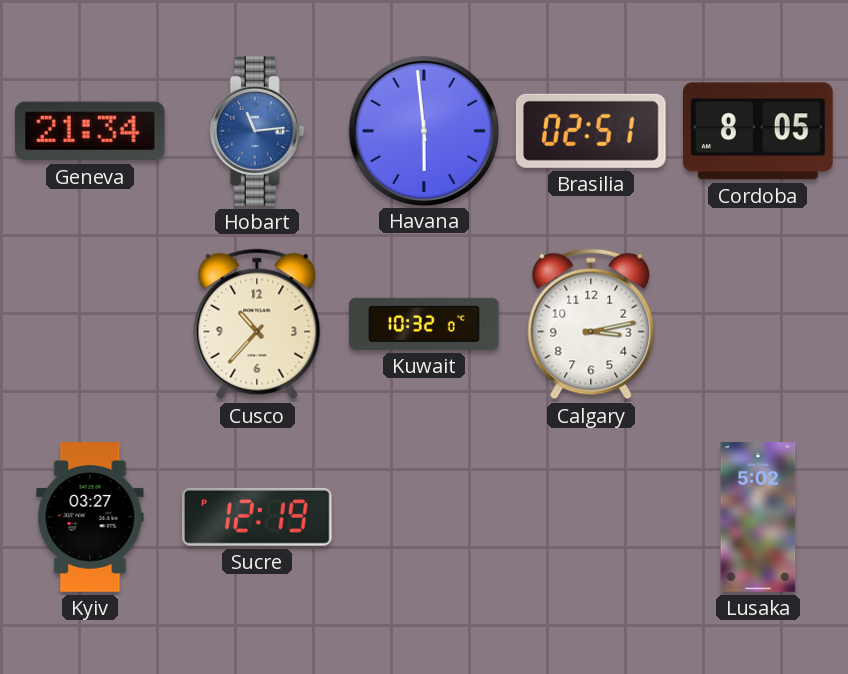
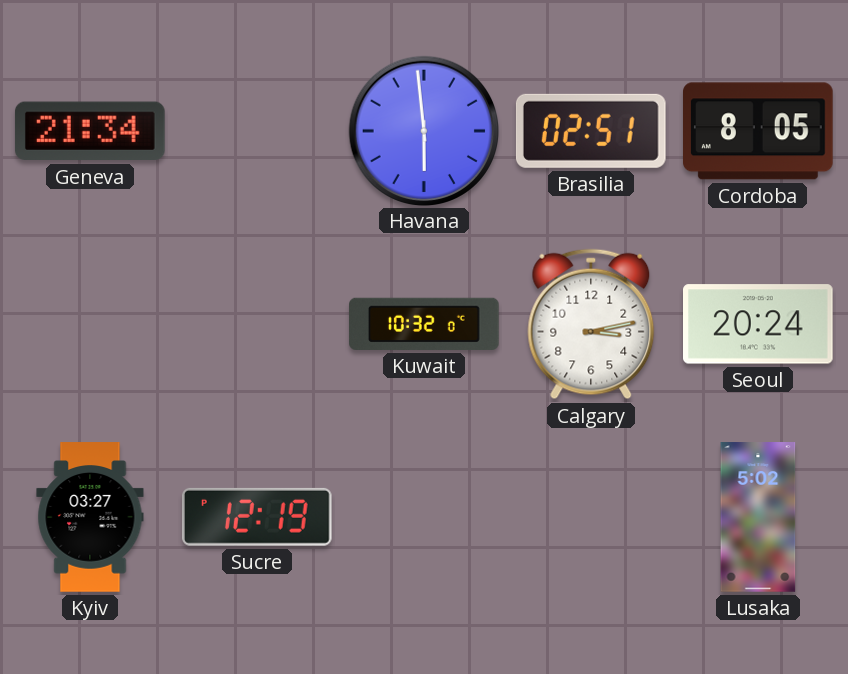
Hobart: 11:14 -> none
Cusco: 10:37 -> none
Seoul: none -> 20:24
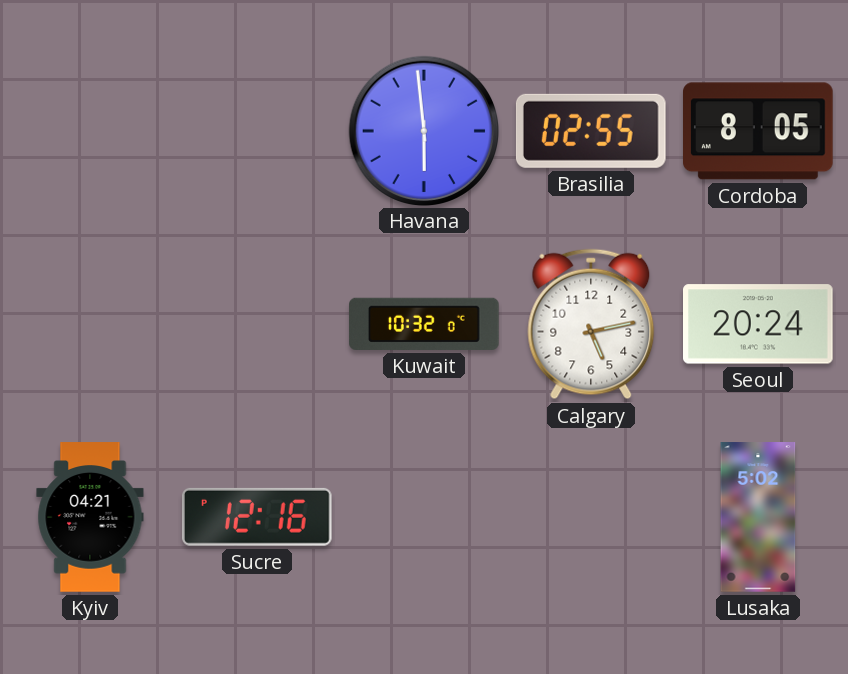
Geneva: 21:34 -> none
Brasilia: 02:51 -> 02:55
Calgary: 3:13 -> 5:13
Kyiv: 03:27 -> 04:21
Sucre: 12:19 -> 12:16
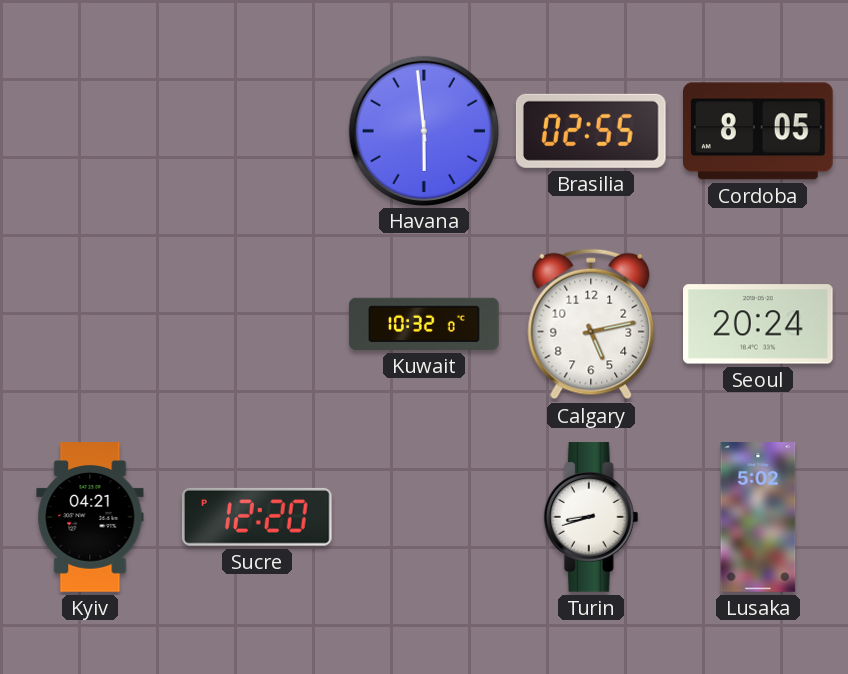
Sucre: 12:16 -> 12:20
Turin: none -> 8:42
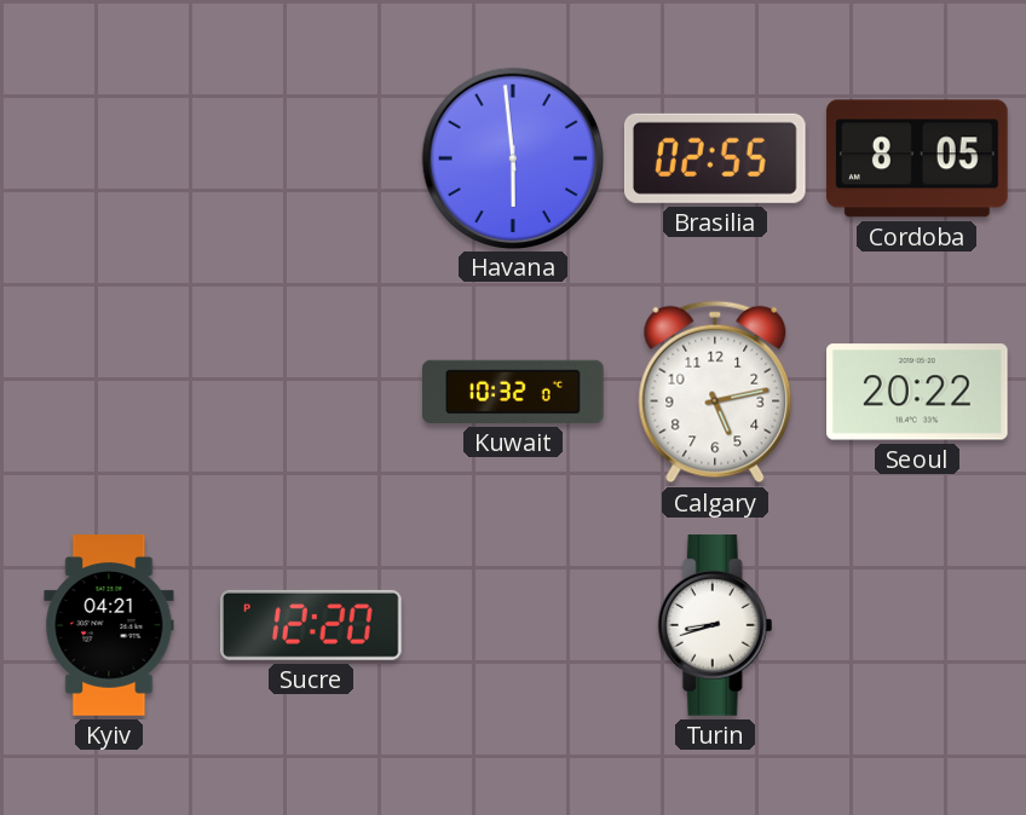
Seoul: 20:24 -> 20:22
Lusaka: 5:02 -> none
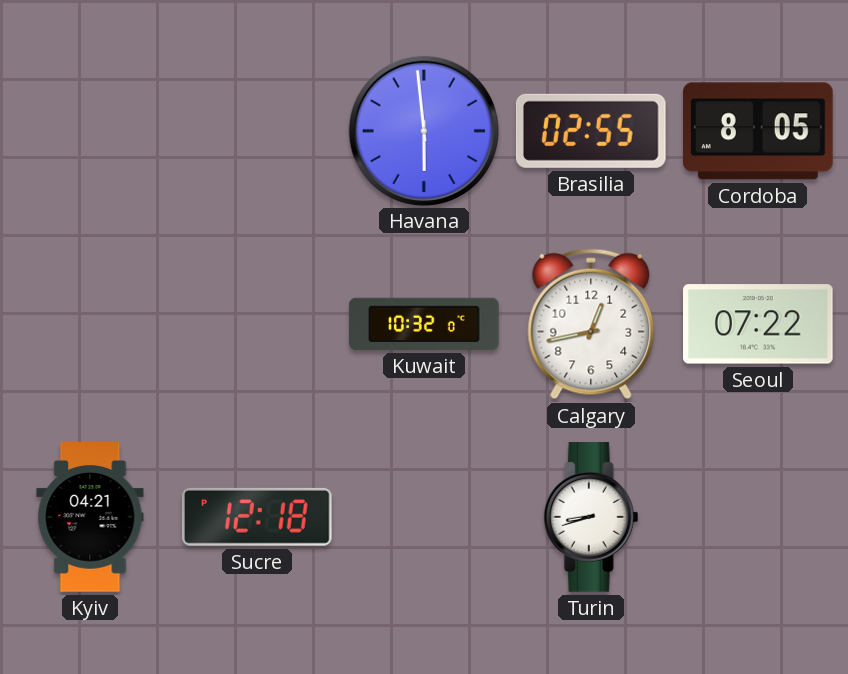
Calgary: 5:13 -> 12:43
Seoul: 20:22 -> 07:22
Sucre: 12:20 -> 12:18
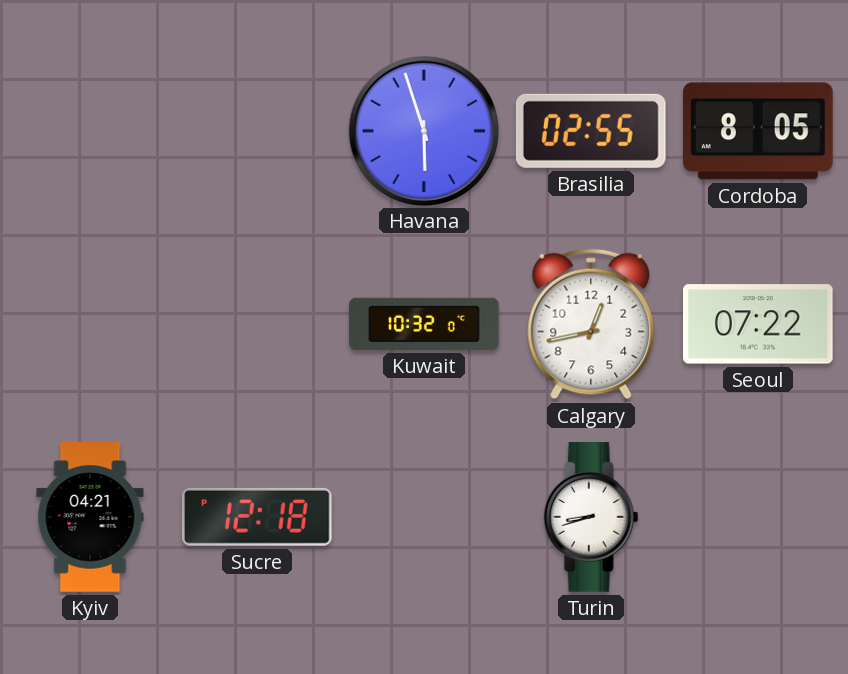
Havana: 5:59 -> 5:57
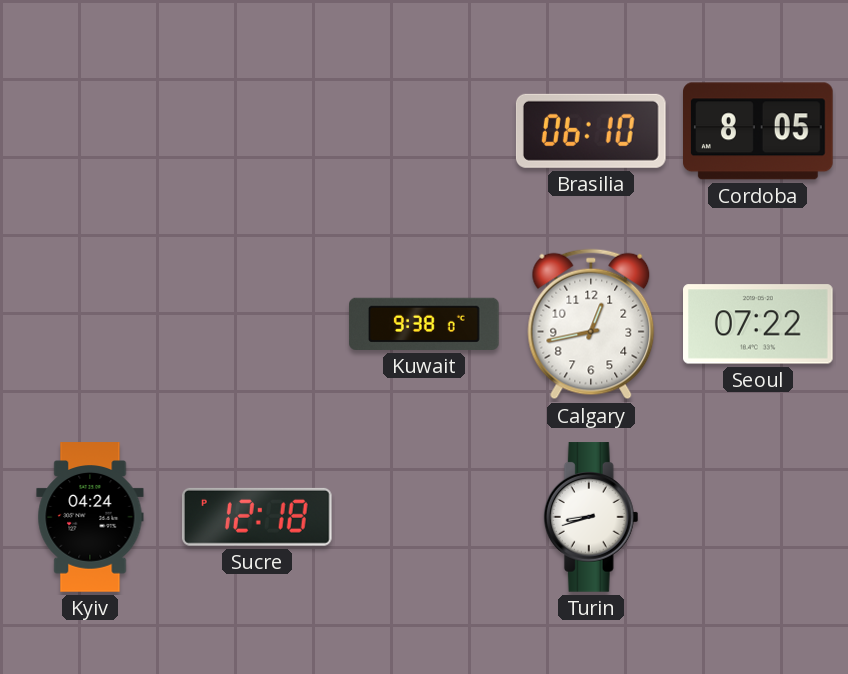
Havana: 5:57 -> none
Brasilia: 02:55 -> 06:10
Kuwait: 10:32 -> 9:38
Kyiv: 04:21 -> 04:24
